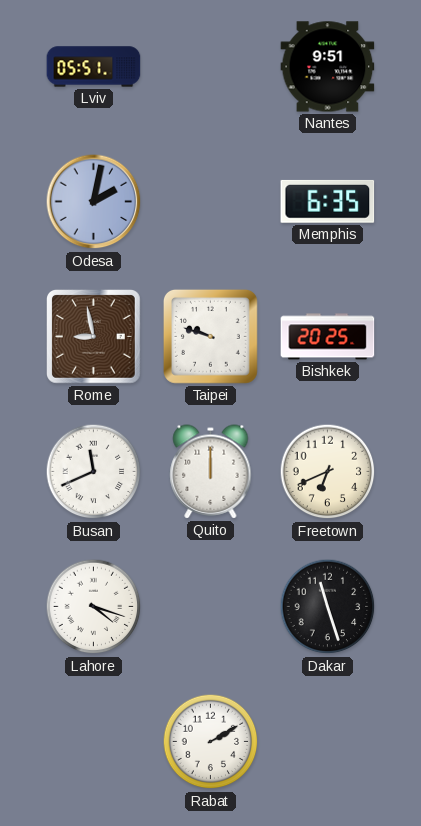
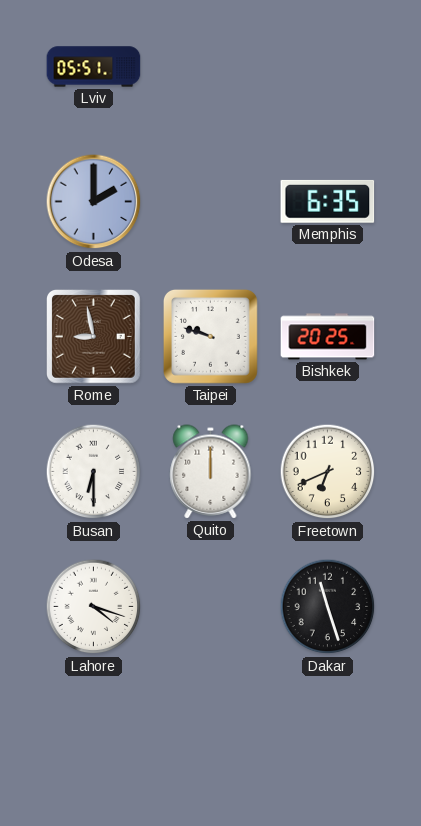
Nantes: 9:51 -> none
Odesa: 2:02 -> 2:00
Busan: 11:41 -> 6:30
Rabat: 2:10 -> none
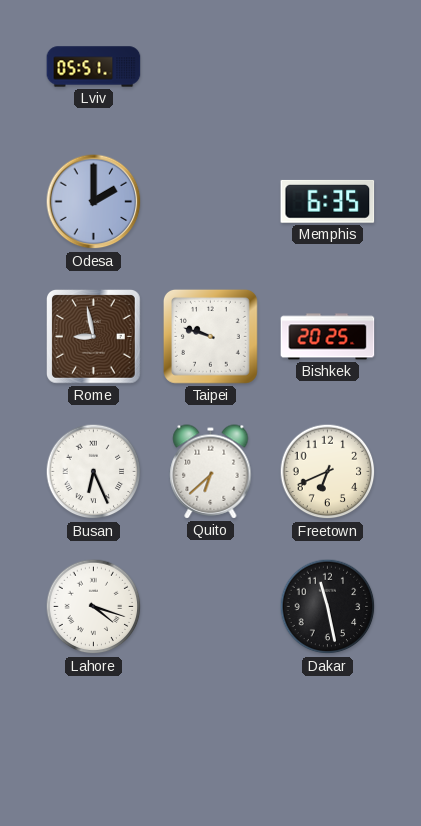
Busan: 6:30 -> 6:26
Quito: 12:00 -> 6:38
Dakar: 11:27 -> 11:28
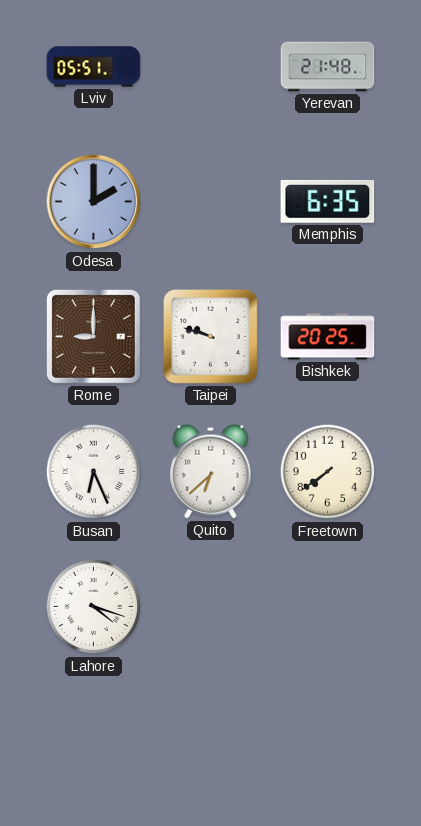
Yerevan: none -> 21:48
Rome: 8:58 -> 9:00
Freetown: 6:41 -> 7:39
Dakar: 11:28 -> none
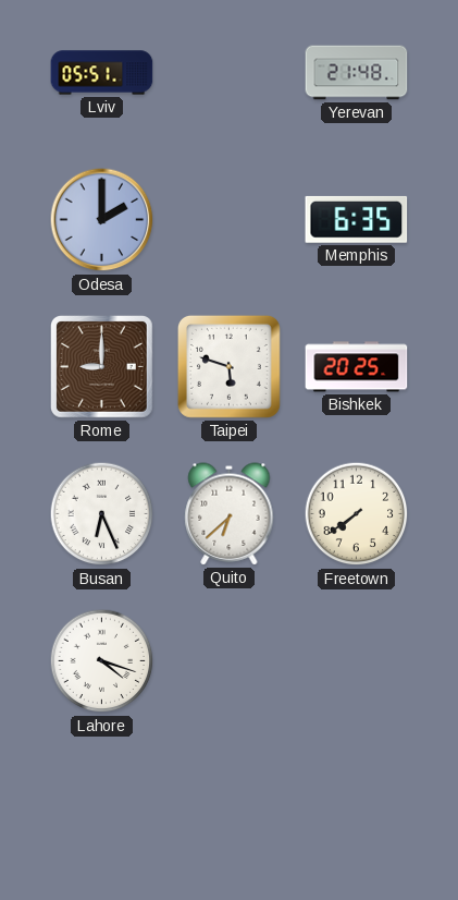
Taipei: 9:48 -> 5:48
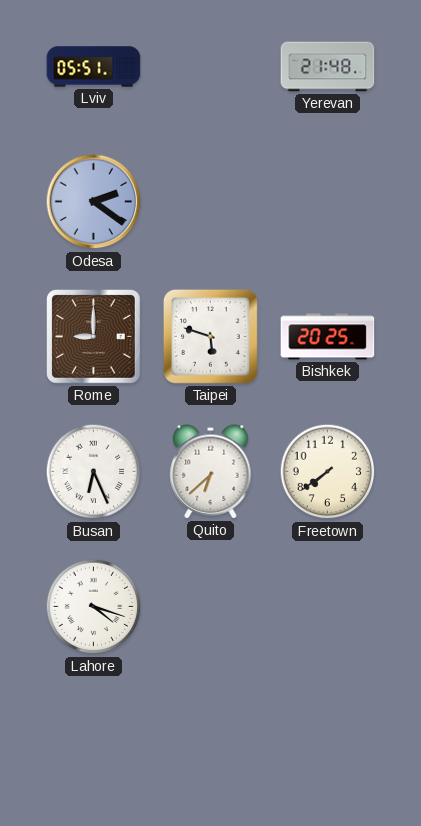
Odesa: 2:00 -> 2:21
Memphis: 6:35 -> none
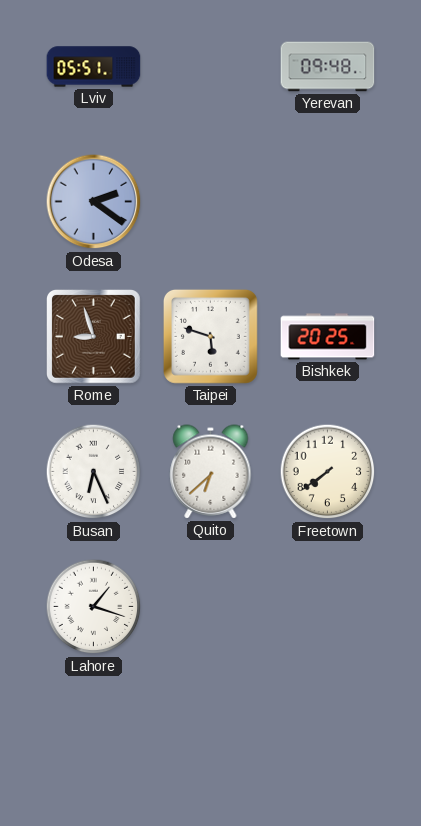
Yerevan: 21:48 -> 09:48
Rome: 9:00 -> 8:57
Lahore: 4:18 -> 1:18
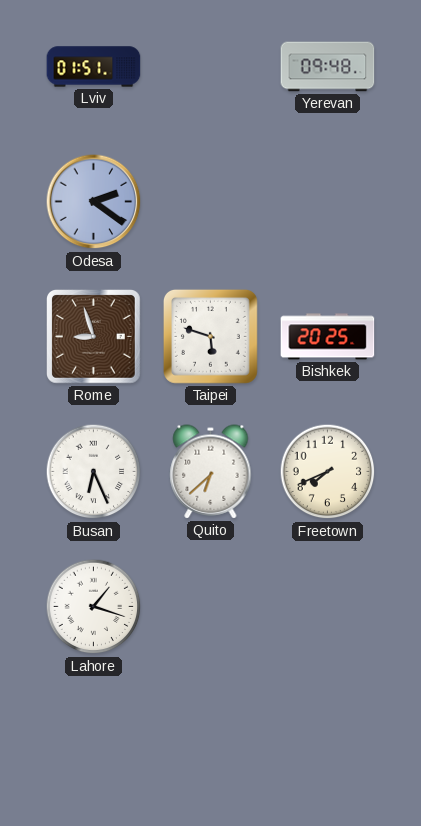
Lviv: 05:51 -> 01:51
Freetown: 7:39 -> 7:41
